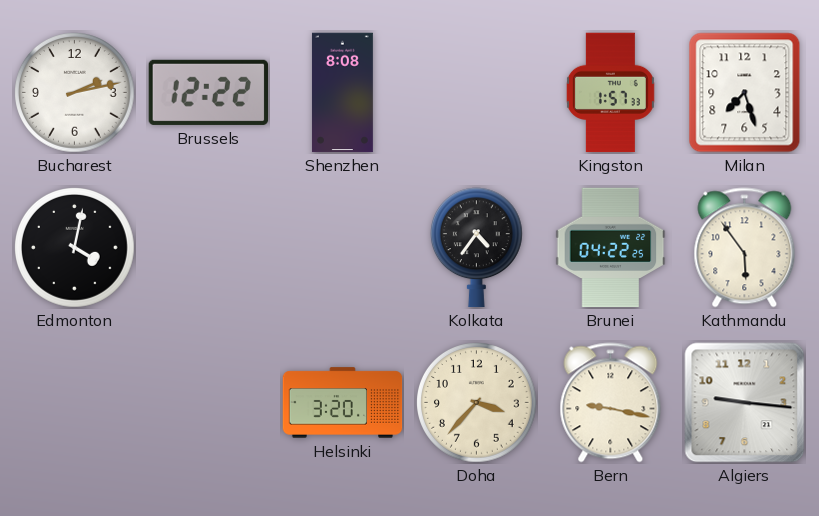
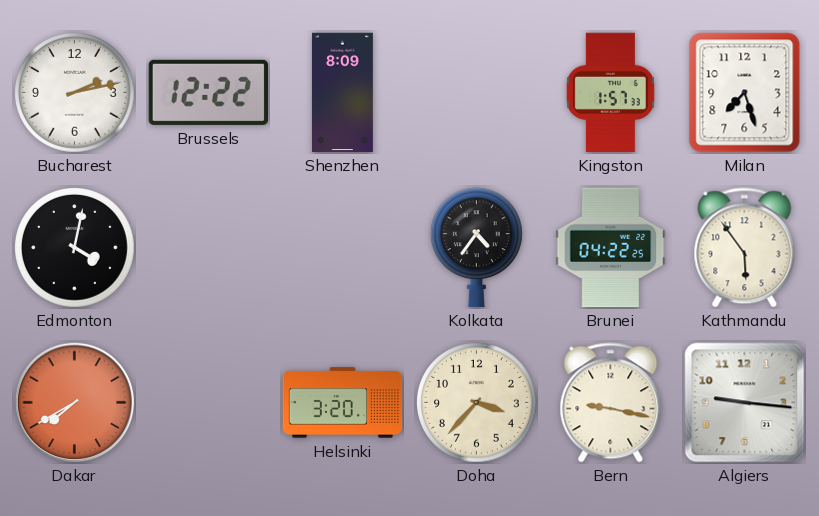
Shenzhen: 8:08 -> 8:09
Dakar: none -> 7:40
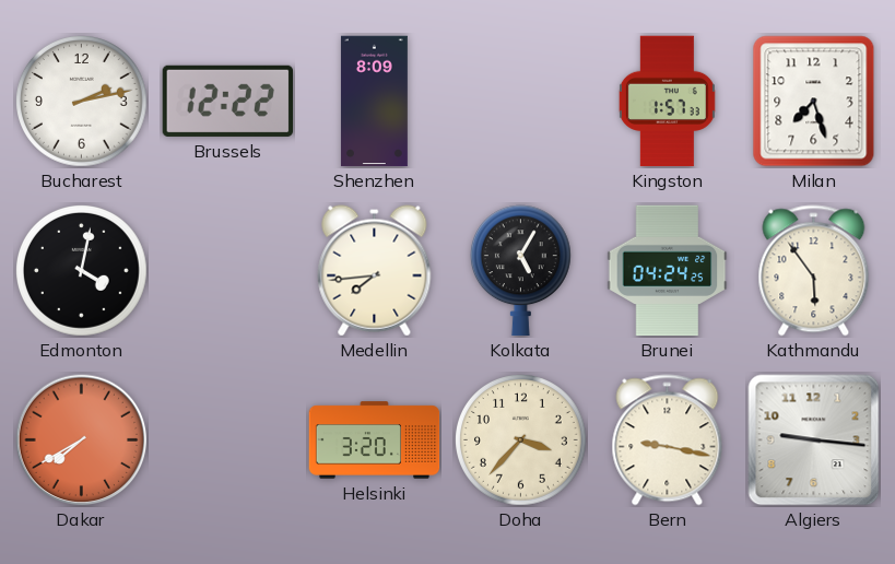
Medellin: none -> 7:44
Kolkata: 4:36 -> 5:05
Brunei: 04:22 -> 04:24
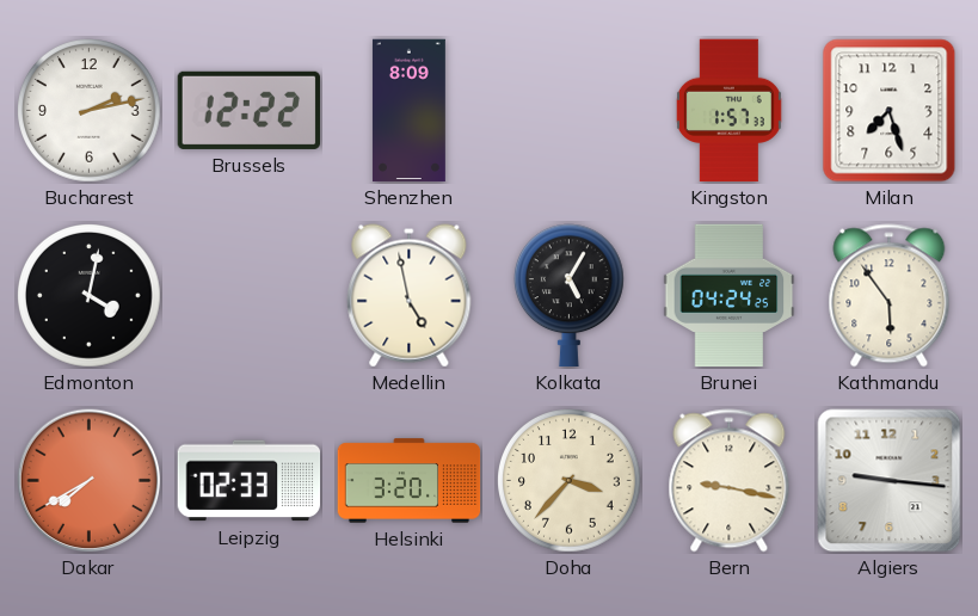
Medellin: 7:44 -> 4:58
Leipzig: none -> 02:33
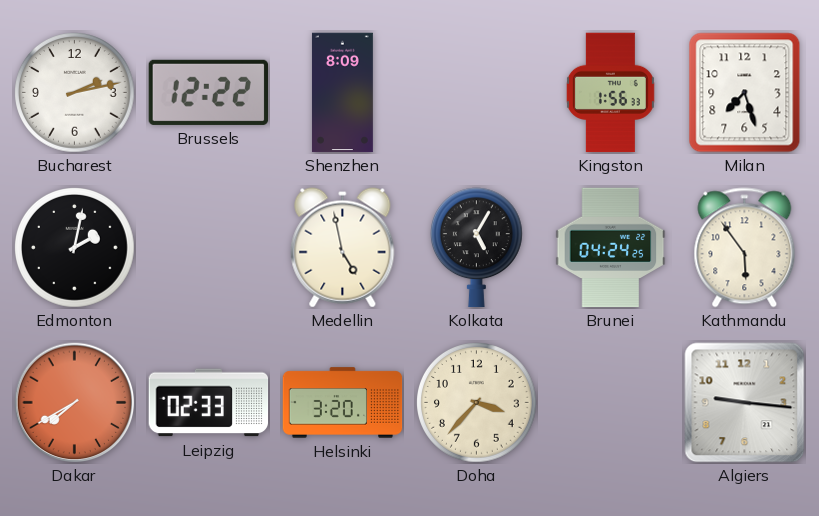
Kingston: 1:57 -> 1:56
Edmonton: 4:02 -> 2:02
Bern: 9:17 -> none
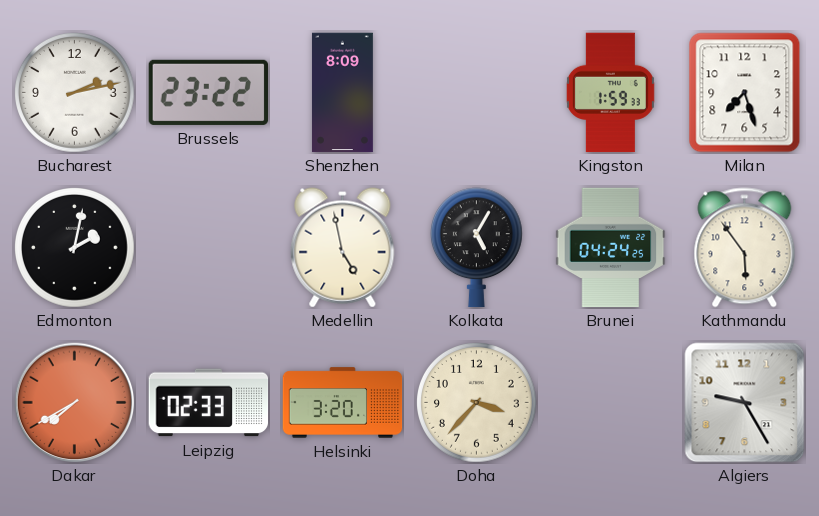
Brussels: 12:22 -> 23:22
Kingston: 1:56 -> 1:59
Algiers: 9:16 -> 9:25
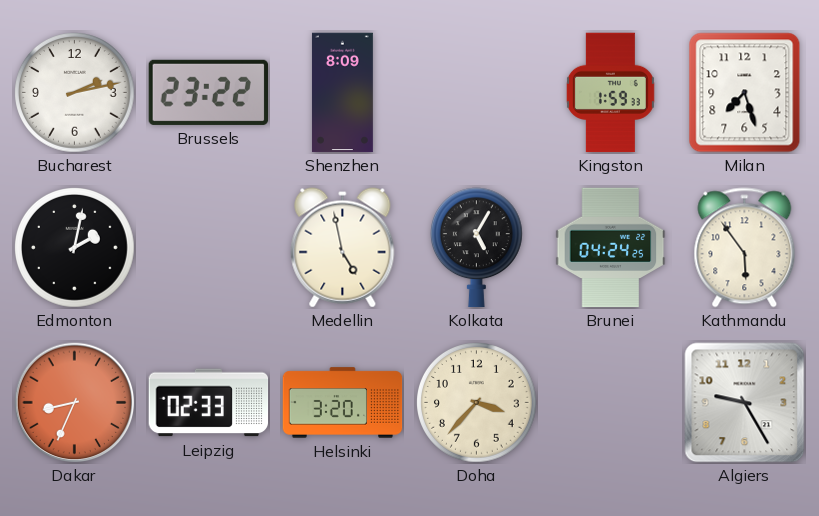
Dakar: 7:40 -> 8:34
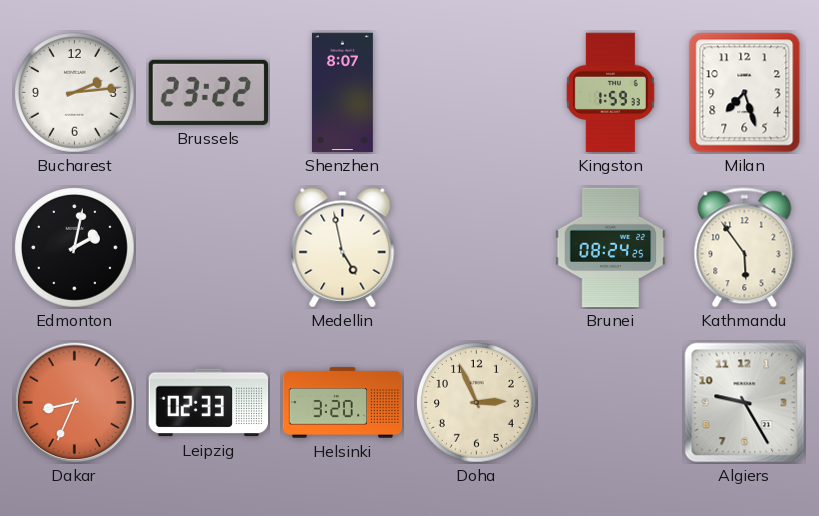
Bucharest: 2:13 -> 2:14
Shenzhen: 8:09 -> 8:07
Kolkata: 5:05 -> none
Brunei: 04:24 -> 08:24
Doha: 3:37 -> 2:56
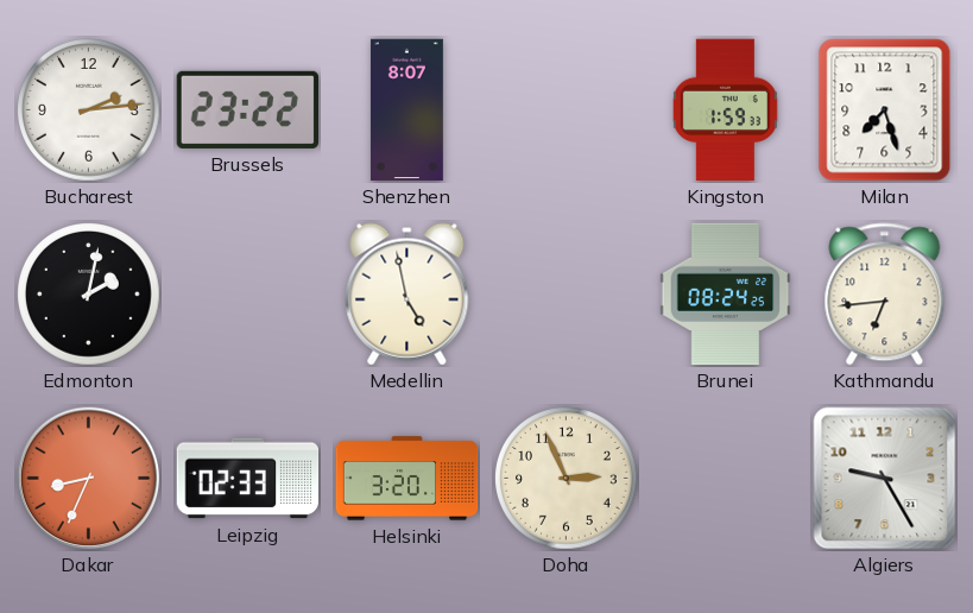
Kathmandu: 5:54 -> 6:44
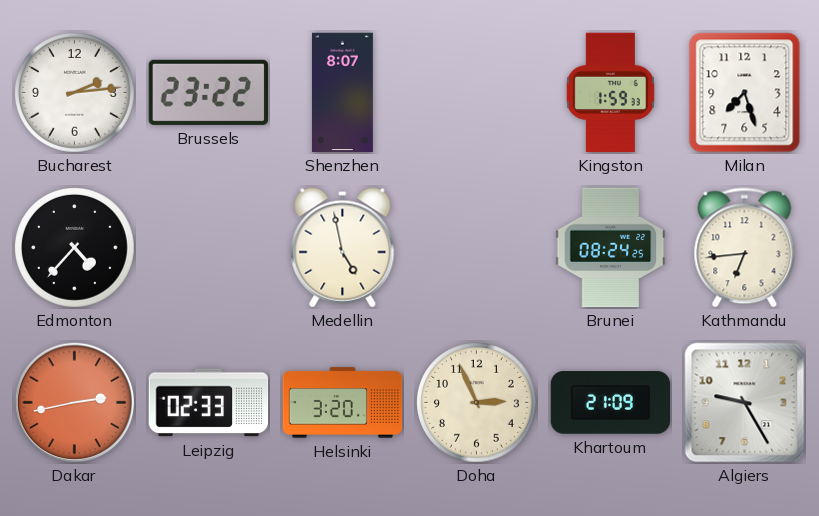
Edmonton: 2:02 -> 4:37
Dakar: 8:34 -> 2:43
Khartoum: none -> 21:09
